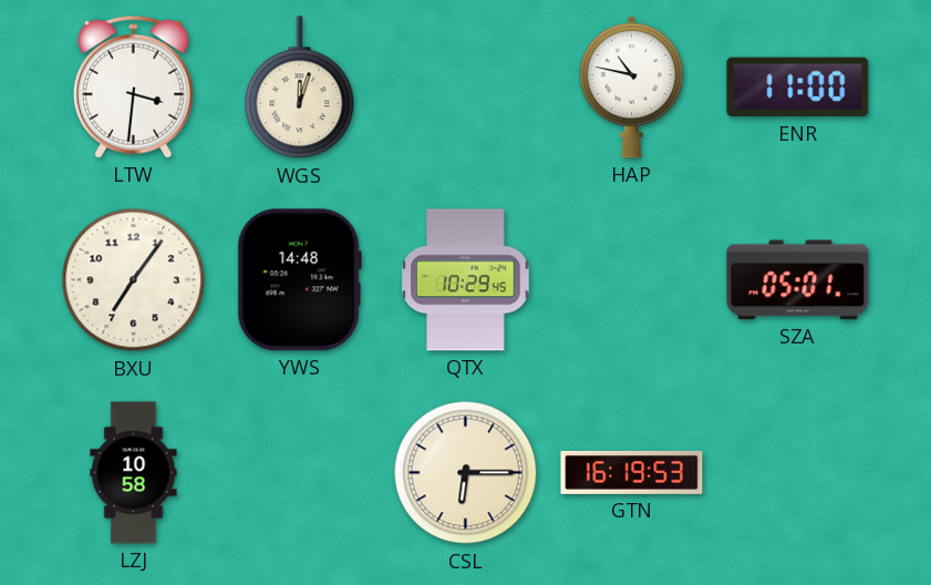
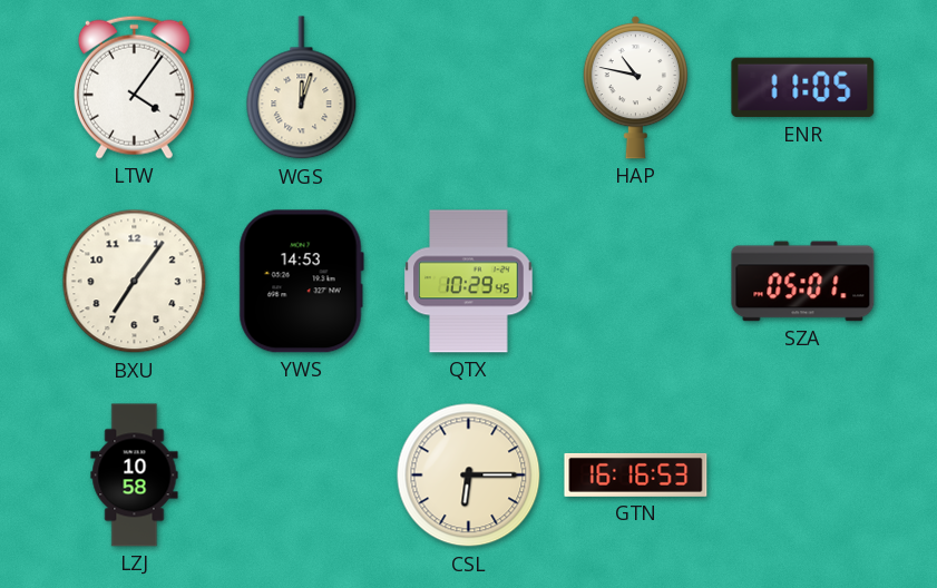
LTW: 3:31 -> 4:06
ENR: 11:00 -> 11:05
YWS: 14:48 -> 14:53
GTN: 16:19 -> 16:16
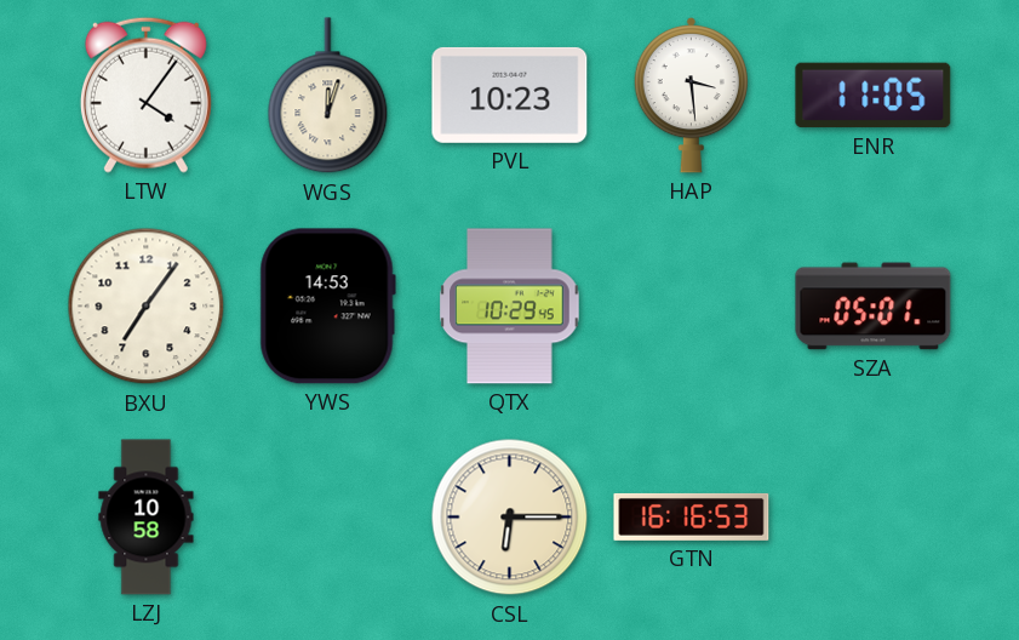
PVL: none -> 10:23
HAP: 10:47 -> 3:29
